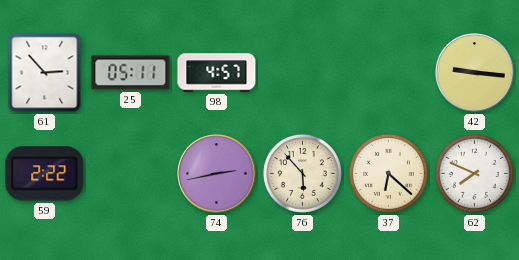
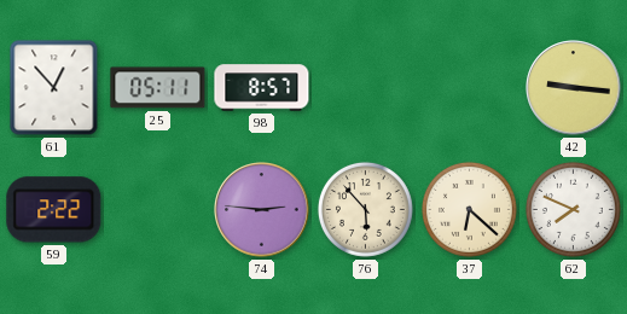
61: 2:53 -> 12:53
98: 4:57 -> 8:57
74: 2:43 -> 2:46
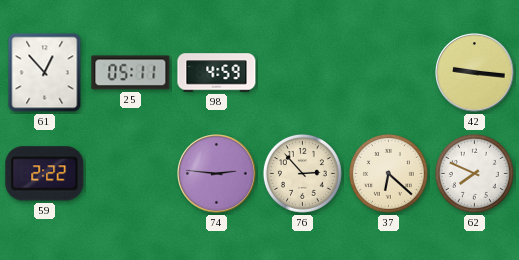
98: 8:57 -> 4:59
76: 5:53 -> 2:53
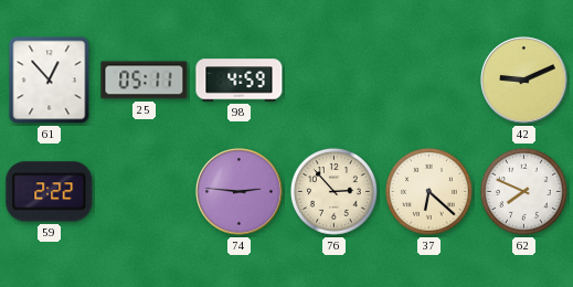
42: 9:16 -> 9:11
